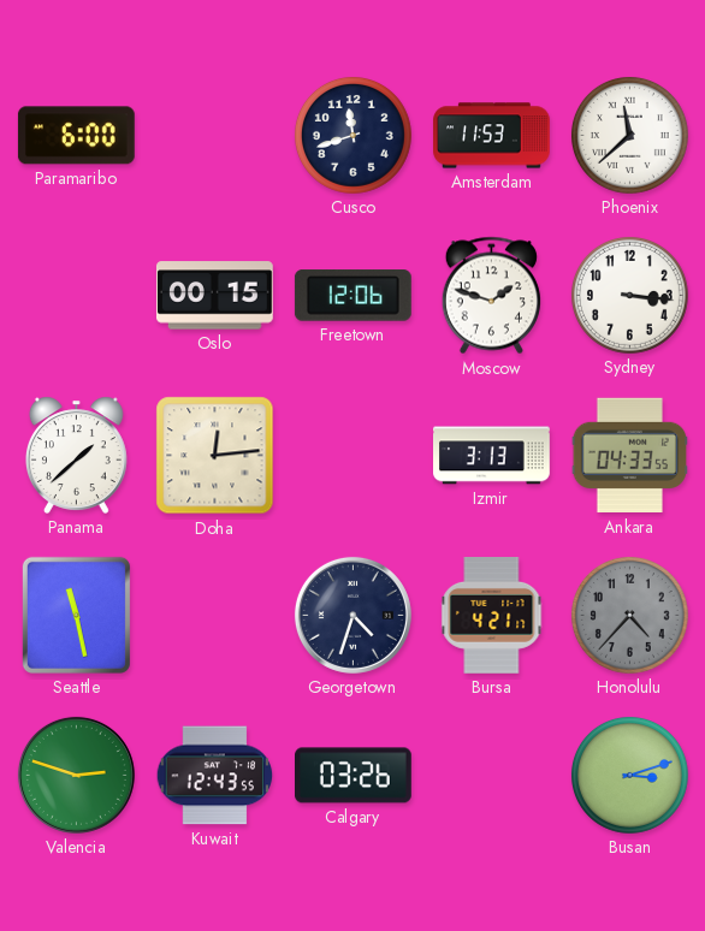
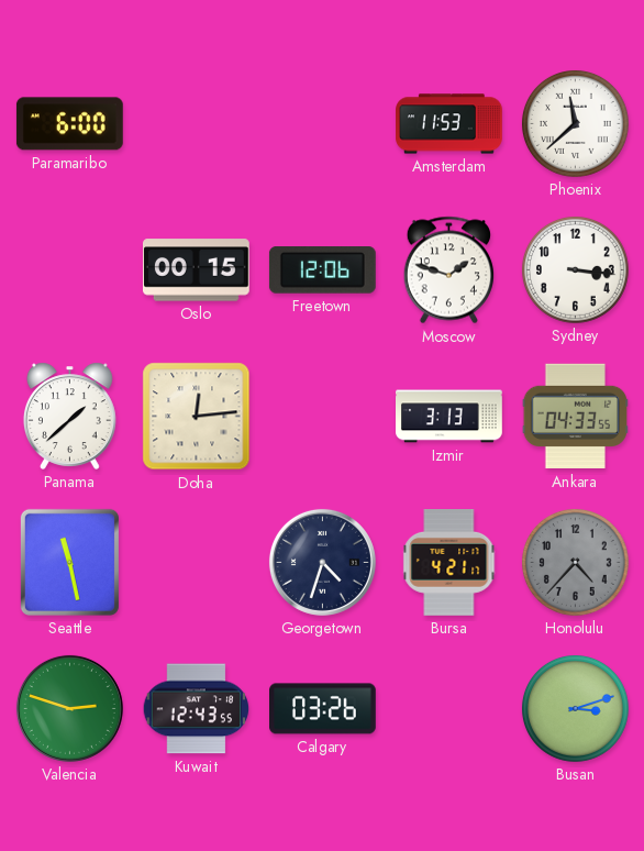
Cusco: 11:42 -> none
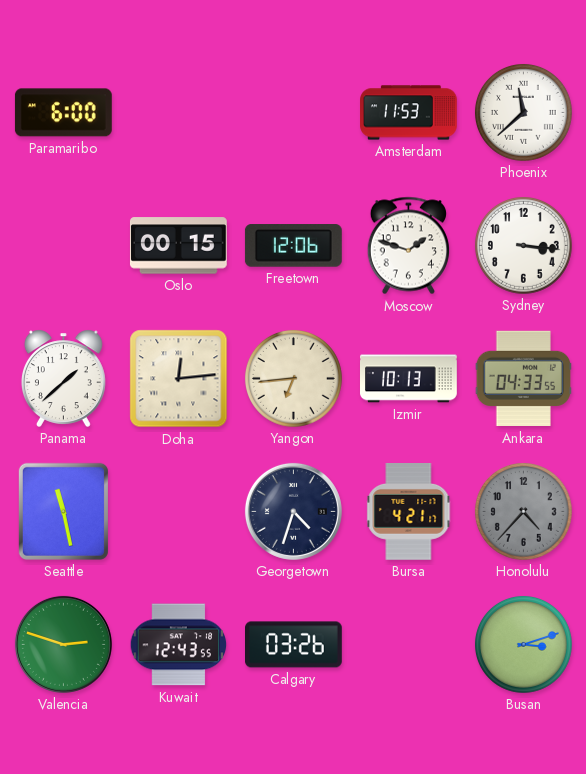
Yangon: none -> 6:44
Izmir: 3:13 -> 10:13
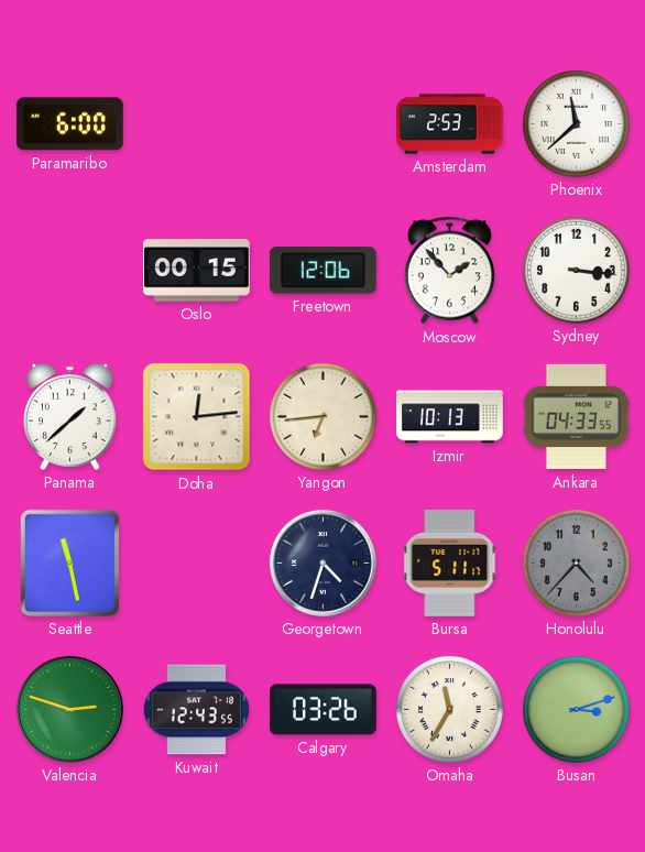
Amsterdam: 11:53 -> 2:53
Moscow: 1:48 -> 1:53
Bursa: 4:21 -> 5:11
Omaha: none -> 11:35
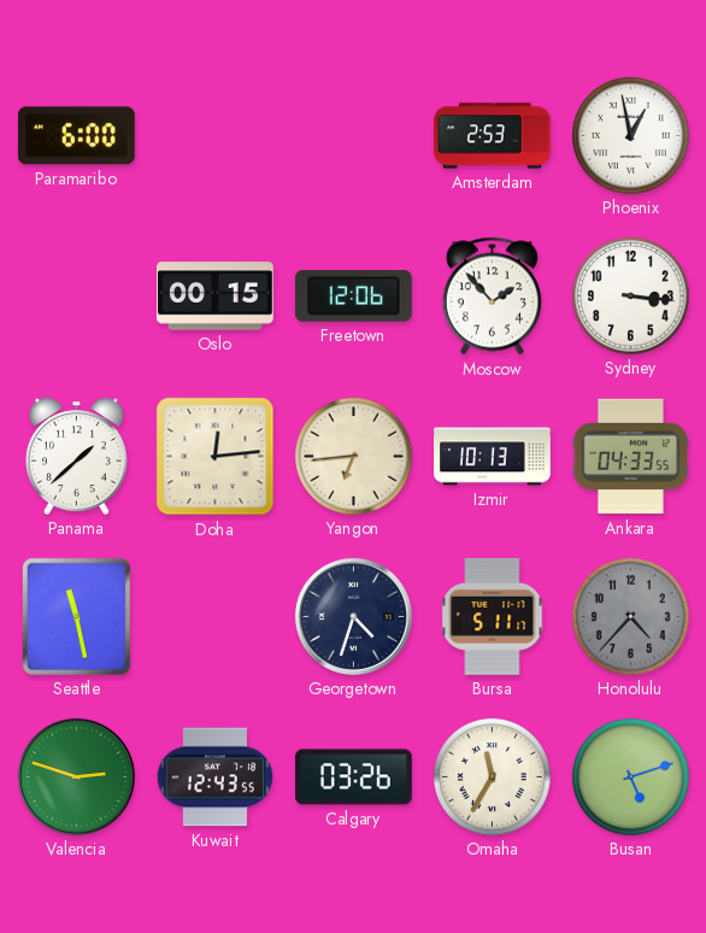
Phoenix: 11:38 -> 12:58
Busan: 3:12 -> 5:12
